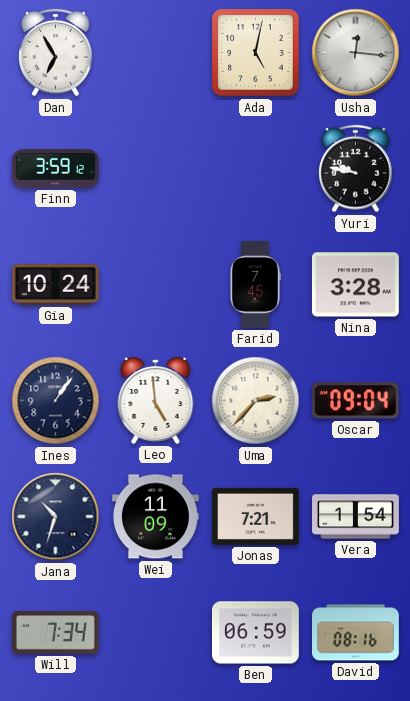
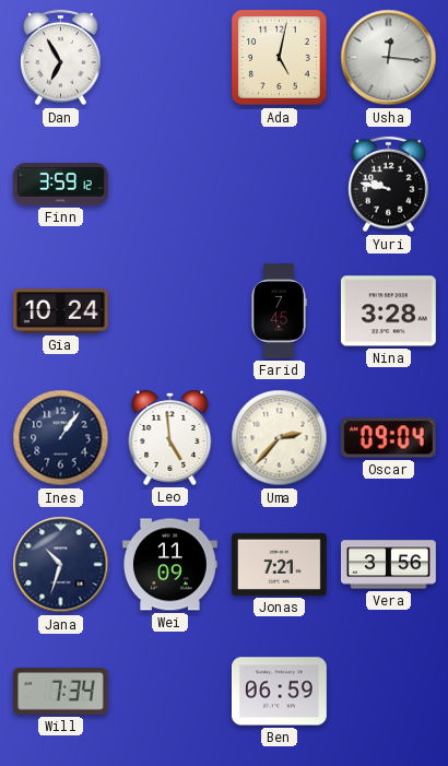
Vera: 1:54 -> 3:56
David: 08:16 -> none
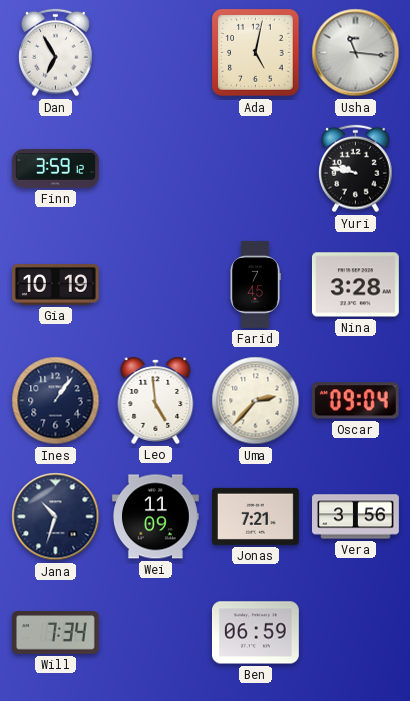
Usha: 12:16 -> 11:16
Gia: 10:24 -> 10:19
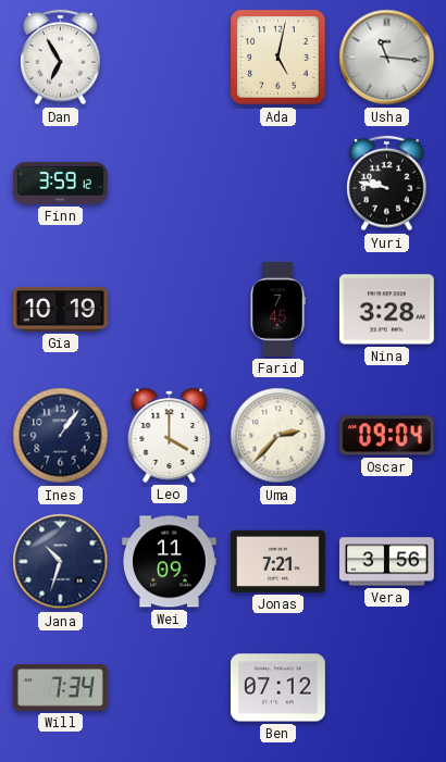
Leo: 4:59 -> 4:00
Ben: 06:59 -> 07:12
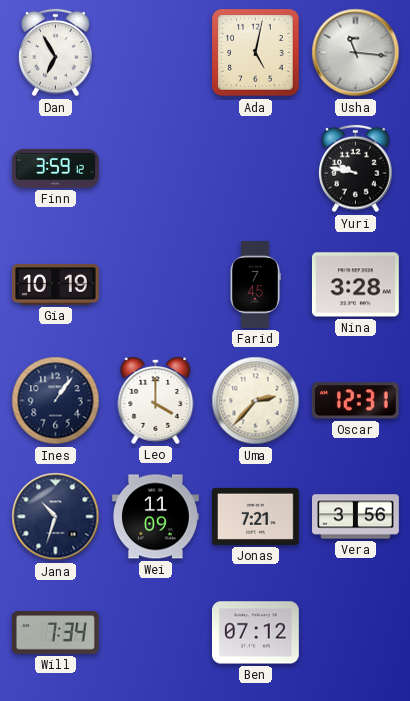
Oscar: 09:04 -> 12:31
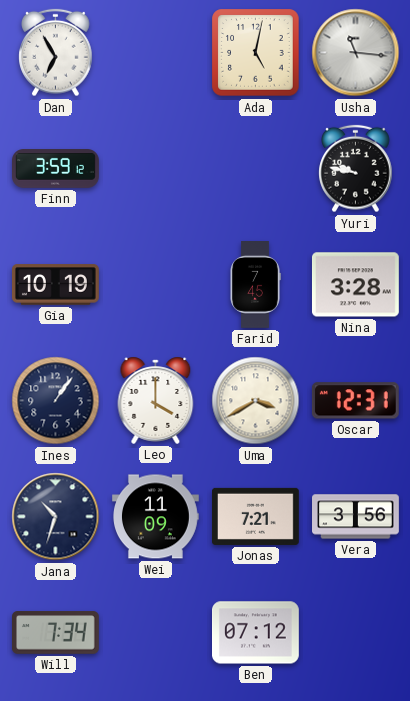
Uma: 2:37 -> 3:40
